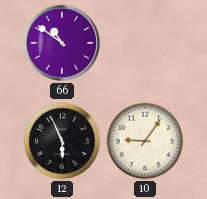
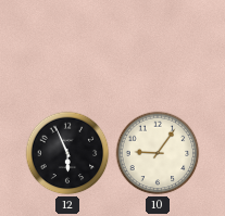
66: 10:51 -> none
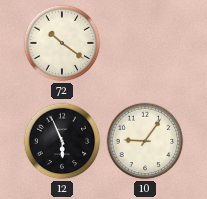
72: none -> 10:21
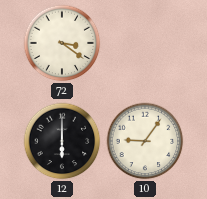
72: 10:21 -> 3:21
12: 5:56 -> 6:00
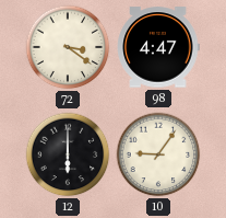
98: none -> 4:47
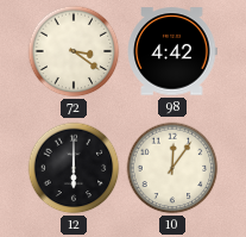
98: 4:47 -> 4:42
10: 9:06 -> 12:06
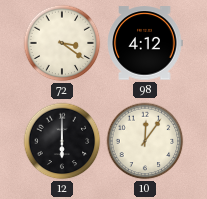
98: 4:42 -> 4:12
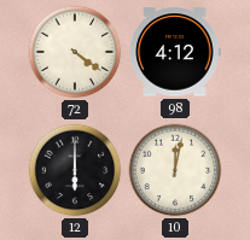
72: 3:21 -> 4:21
10: 12:06 -> 12:02
